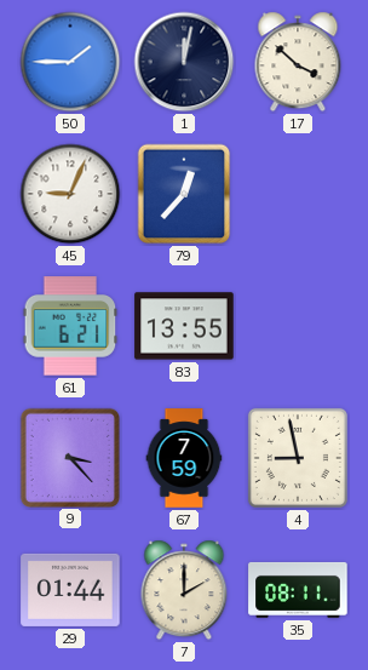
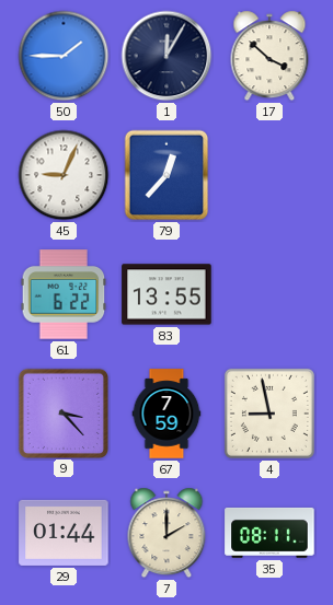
1: 12:02 -> 12:05
61: 6:21 -> 6:22
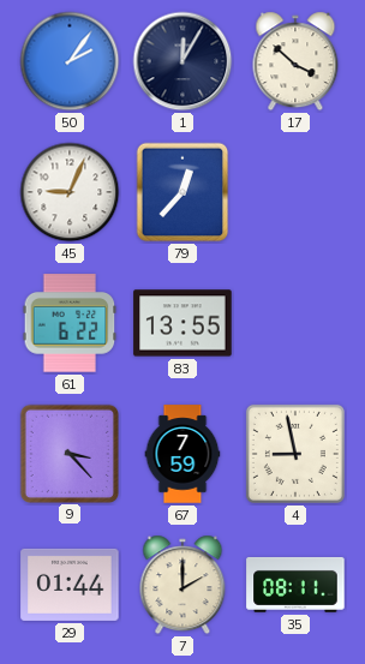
50: 1:45 -> 2:06
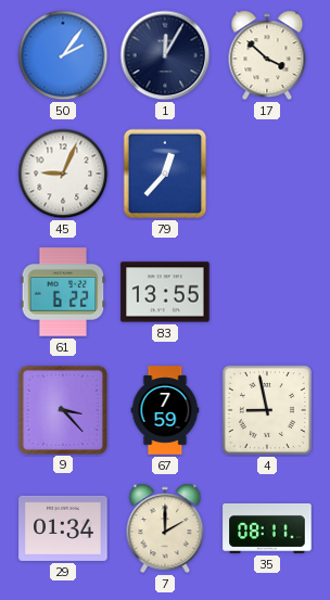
29: 01:44 -> 01:34
